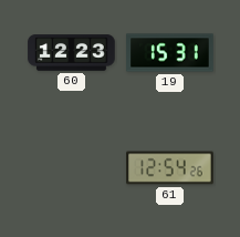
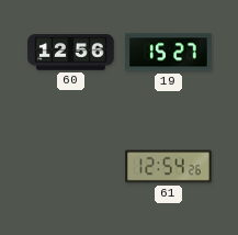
60: 12:23 -> 12:56
19: 15:31 -> 15:27
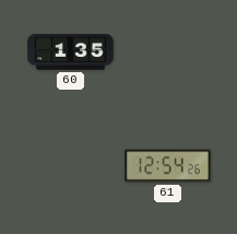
60: 12:56 -> 1:35
19: 15:27 -> none
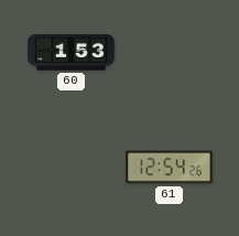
60: 1:35 -> 1:53
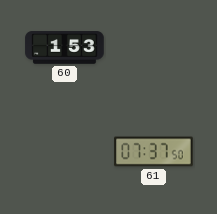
61: 12:54 -> 07:37
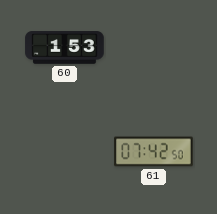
61: 07:37 -> 07:42
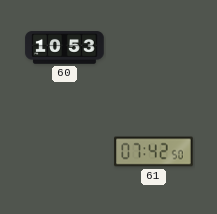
60: 1:53 -> 10:53
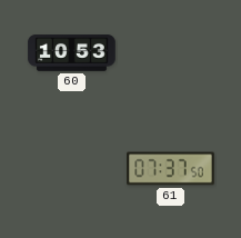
61: 07:42 -> 07:37
